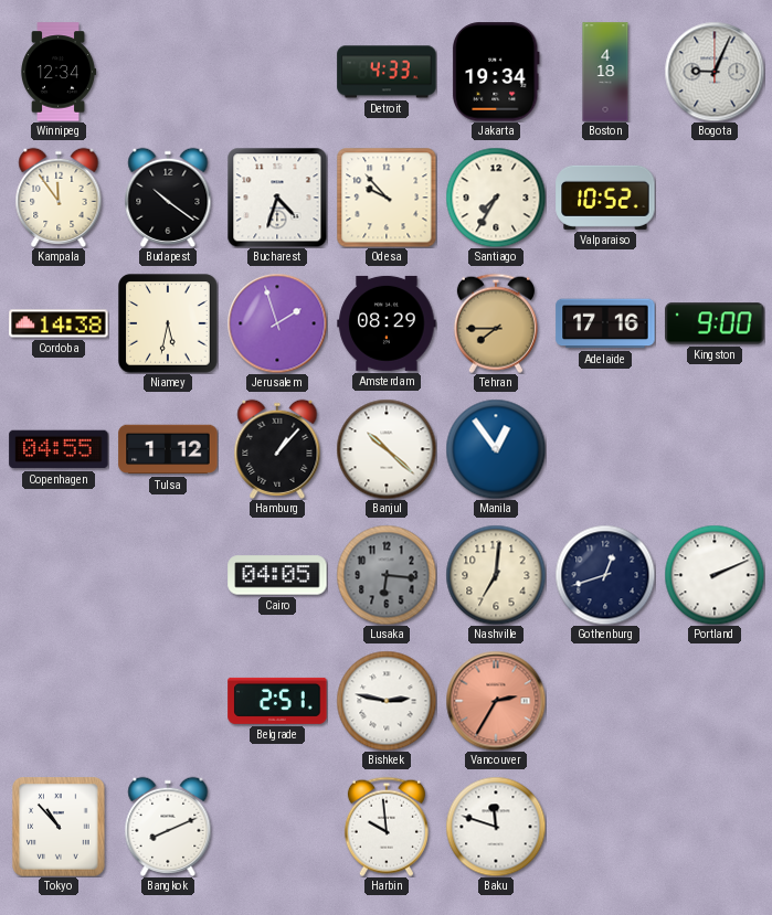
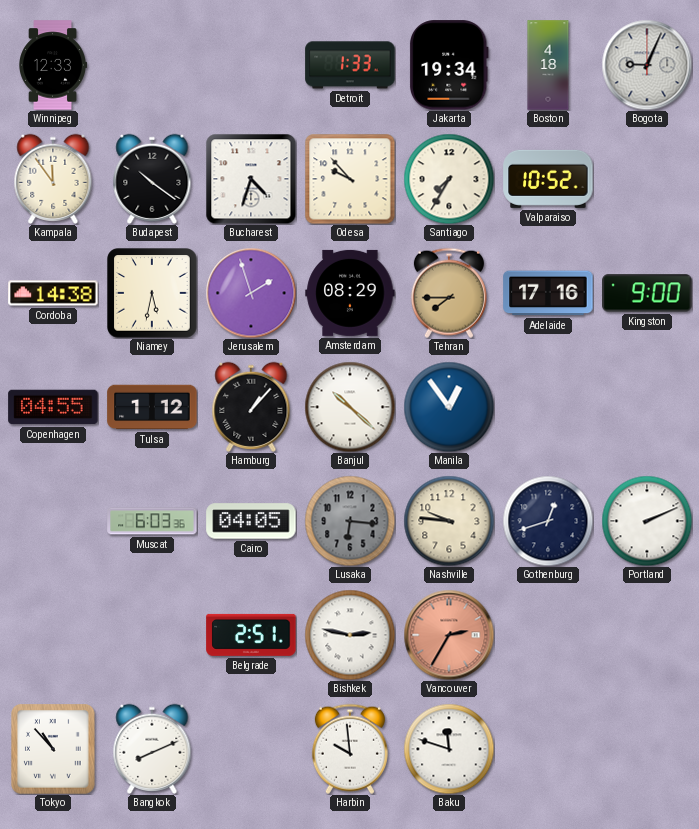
Winnipeg: 12:34 -> 12:33
Detroit: 4:33 -> 1:33
Muscat: none -> 6:03
Nashville: 7:01 -> 9:46
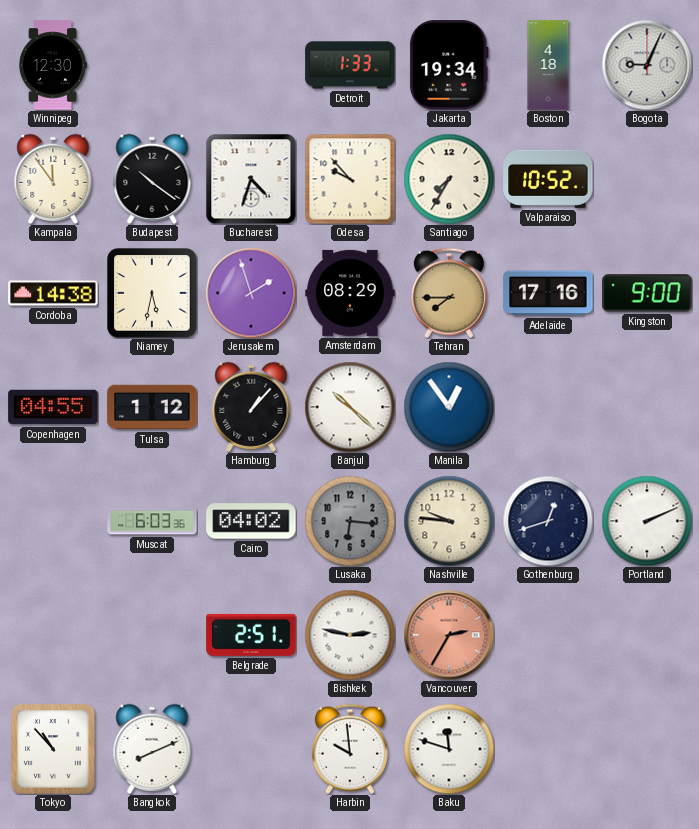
Winnipeg: 12:33 -> 12:30
Cairo: 04:05 -> 04:02
